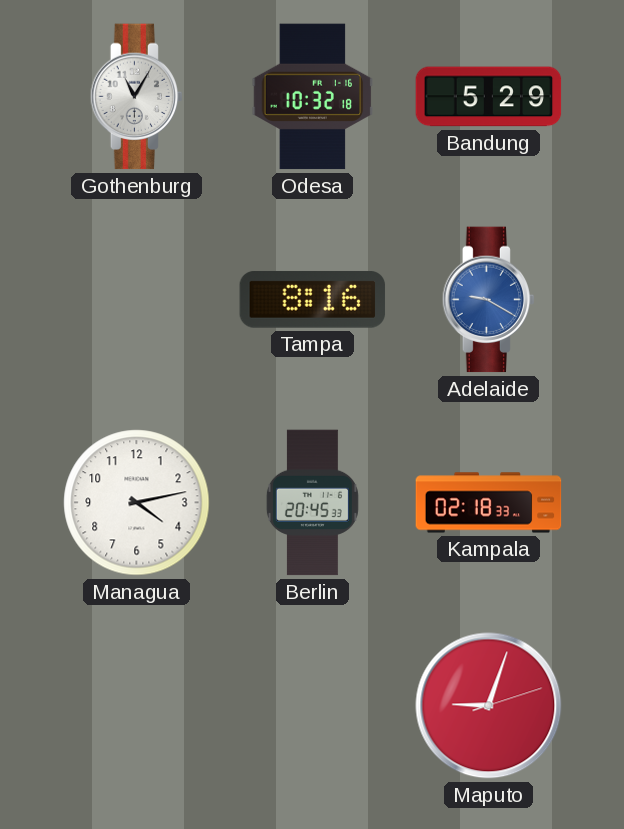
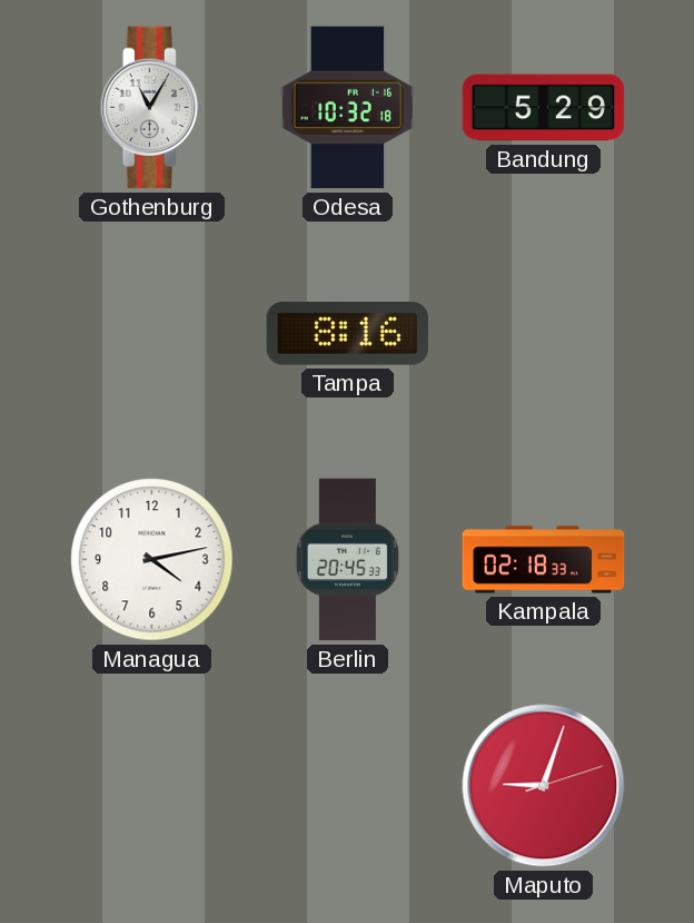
Adelaide: 9:20 -> none
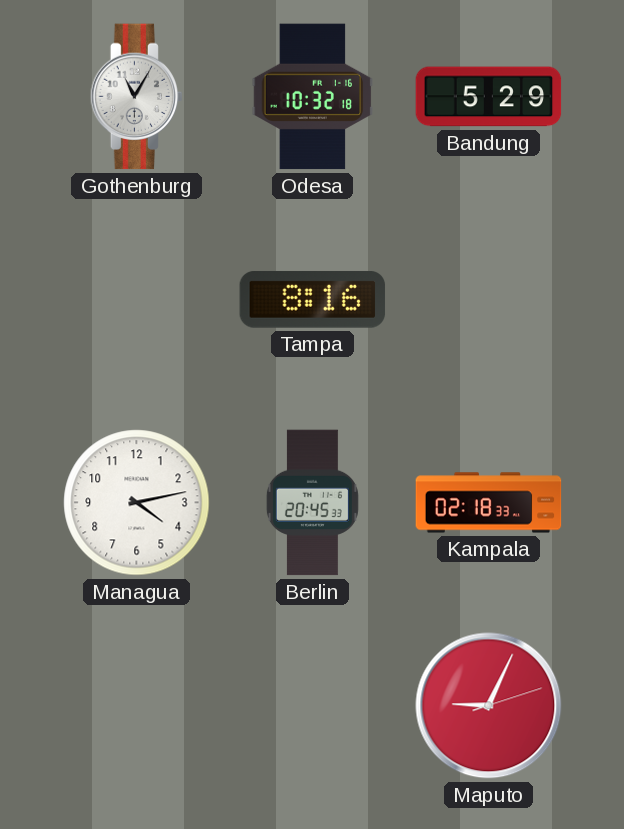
Maputo: 9:03 -> 9:04
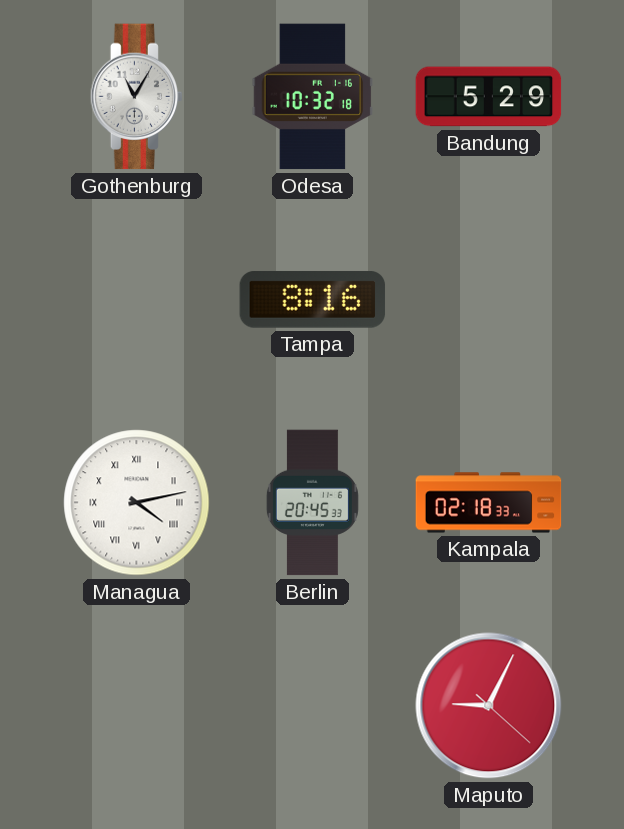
Managua numerals: Arabic -> Roman
Maputo: 9:04:12 -> 9:04:22
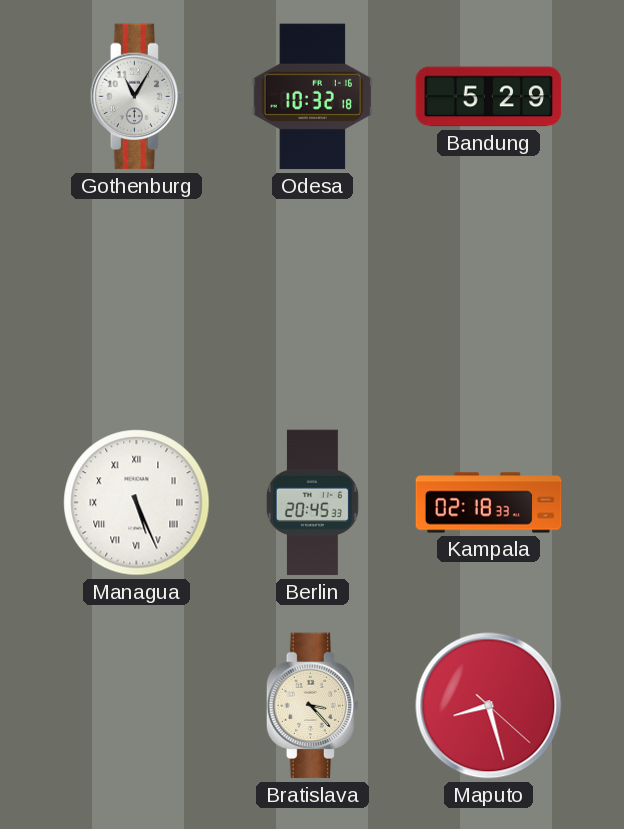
Tampa: 8:16 -> none
Managua: 4:13 -> 5:26
Bratislava: none -> 3:23
Maputo: 9:04 -> 8:27
